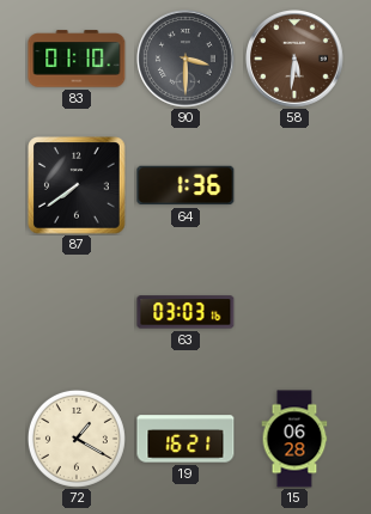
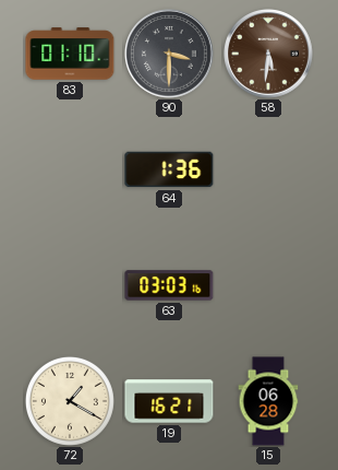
87: 7:39 -> none
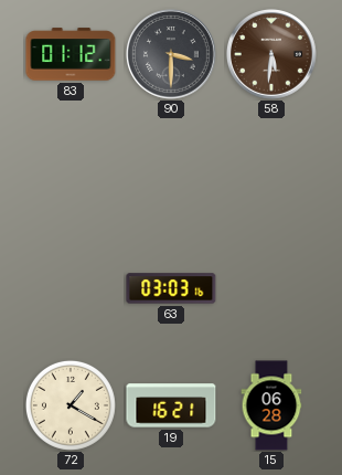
83: 01:10 -> 01:12
64: 1:36 -> none
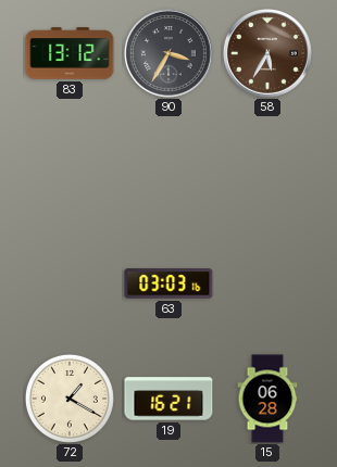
83: 01:12 -> 13:12
90: 3:30 -> 3:35
58: 5:31 -> 5:35
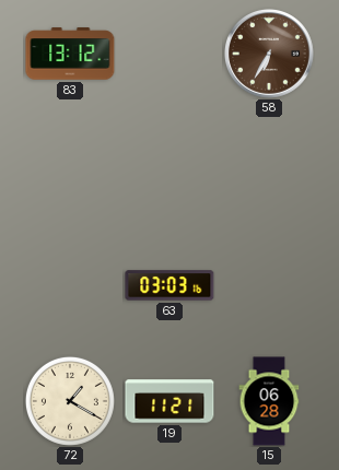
90: 3:35 -> none
58: 5:35 -> 6:35
19: 16:21 -> 11:21
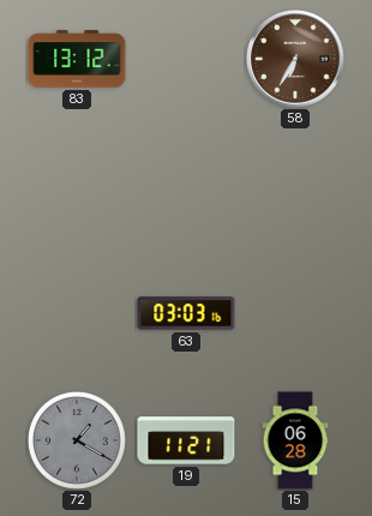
72 dial: cream -> grey
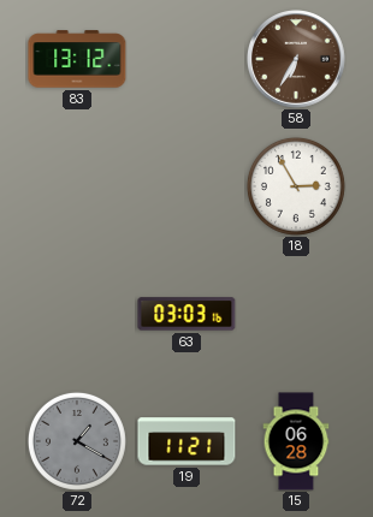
18: none -> 2:55
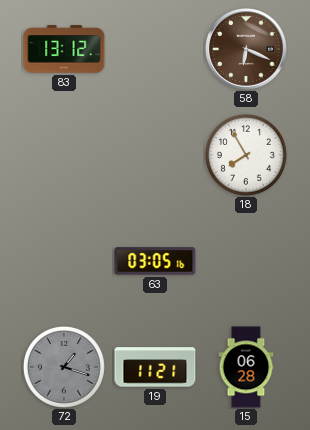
58: 6:35 -> 6:19
18: 2:55 -> 7:55
63: 03:03 -> 03:05
72: 1:20 -> 1:18
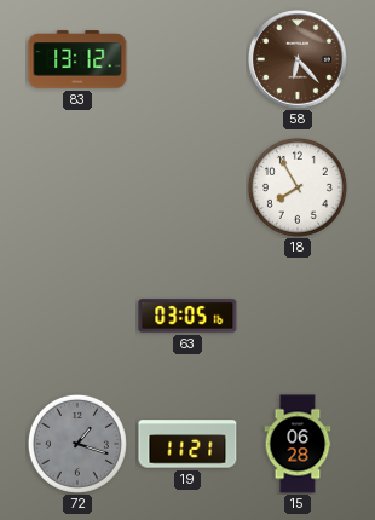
58: 6:19 -> 6:23
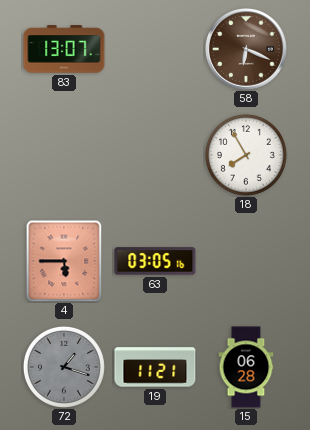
83: 13:12 -> 13:07
58: 6:23 -> 6:19
4: none -> 5:45
